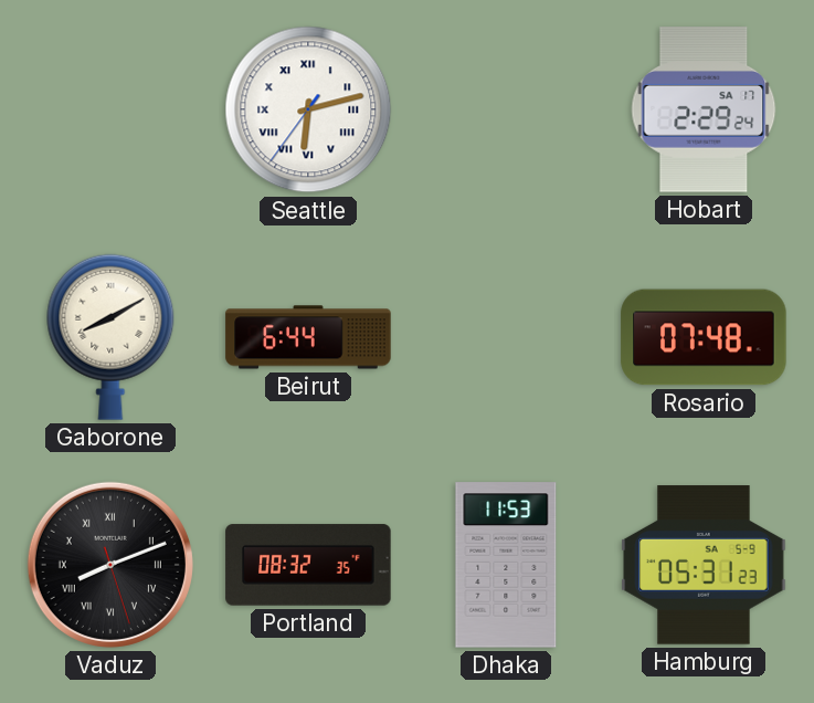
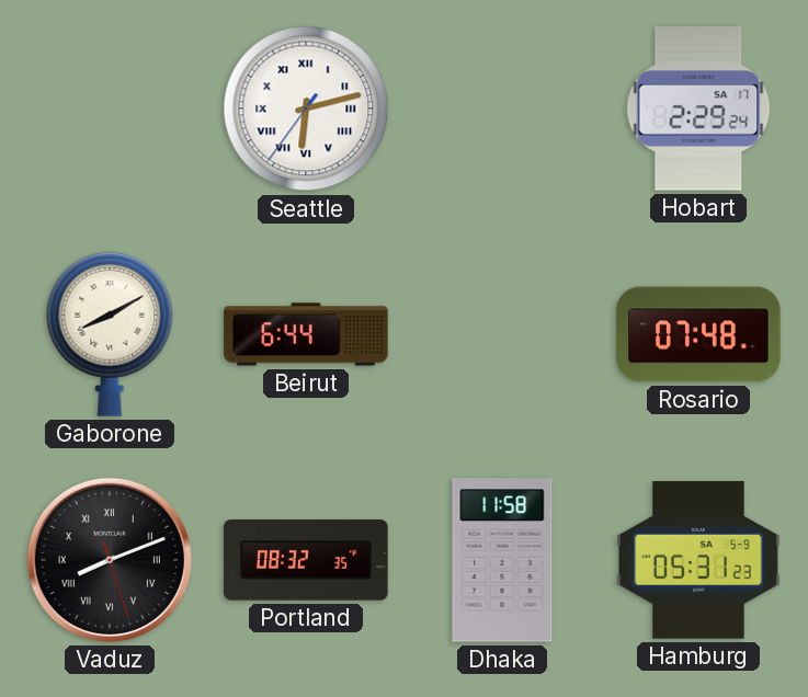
Dhaka: 11:53 -> 11:58
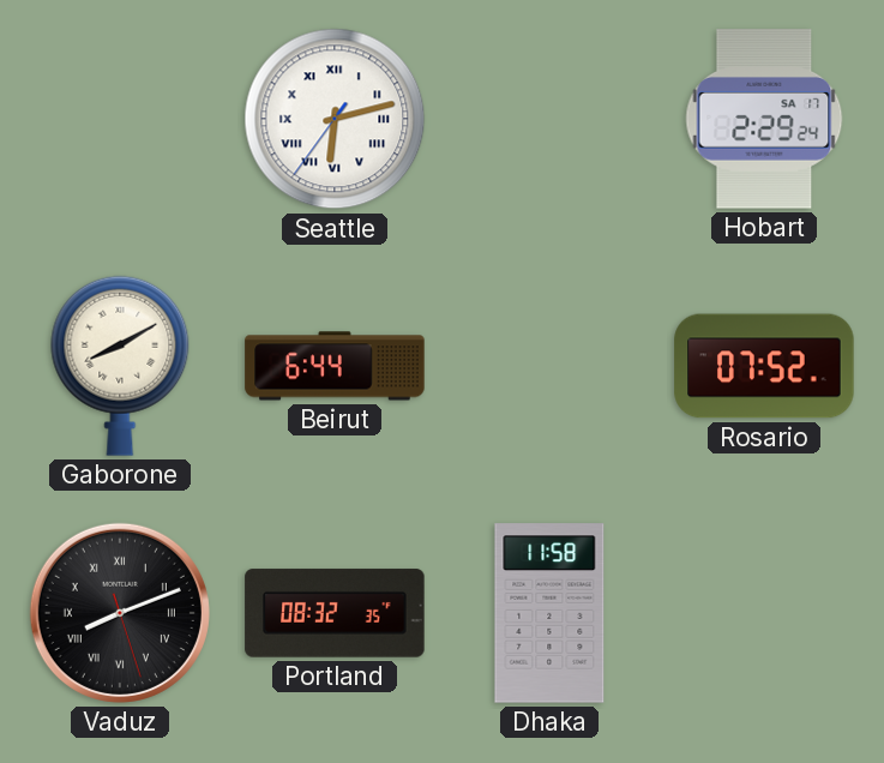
Rosario: 07:48 -> 07:52
Hamburg: 05:31 -> none
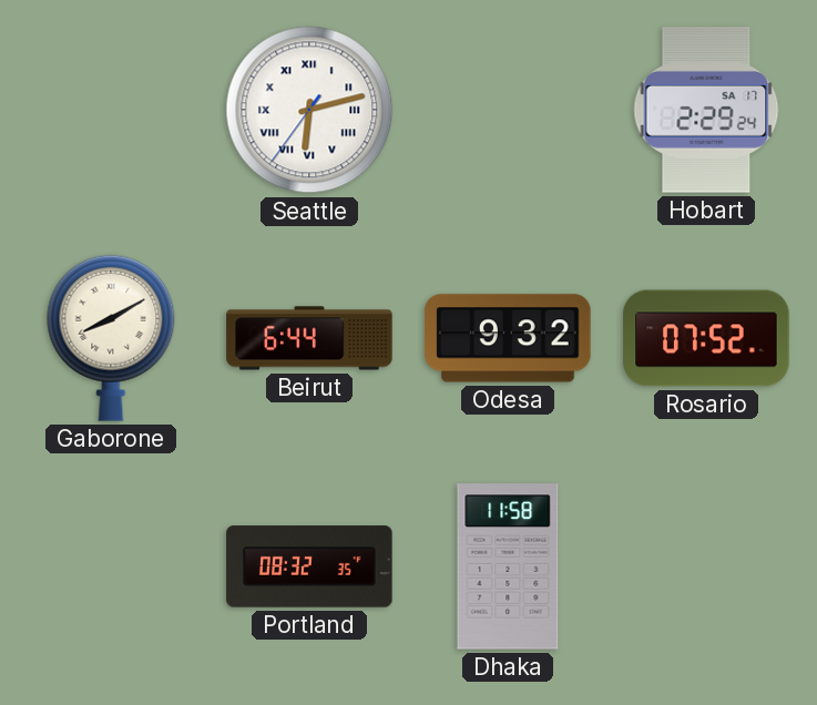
Odesa: none -> 9:32
Vaduz: 8:11 -> none
